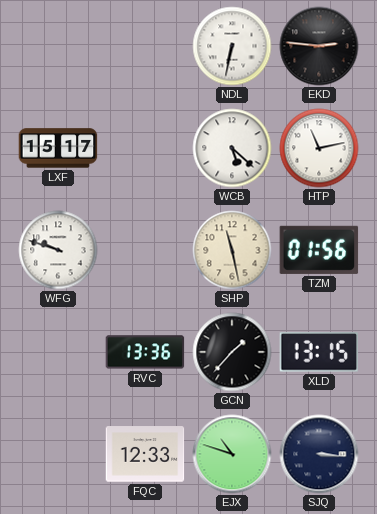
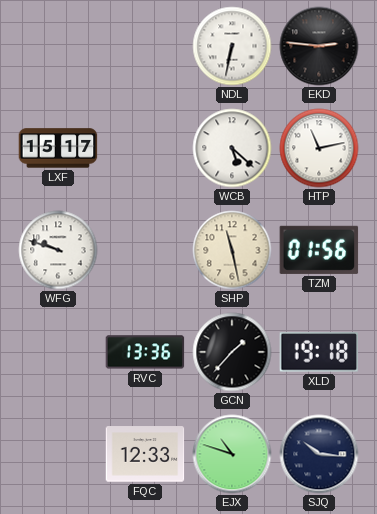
XLD: 13:15 -> 19:18
SJQ: 3:16 -> 10:16
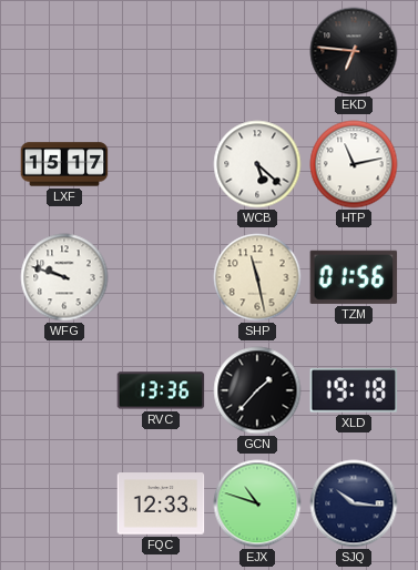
NDL: 6:32 -> none
EKD: 2:46 -> 6:46
